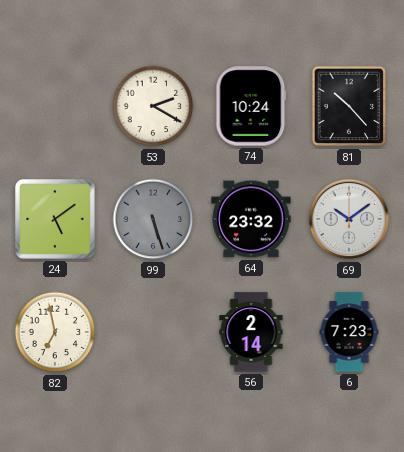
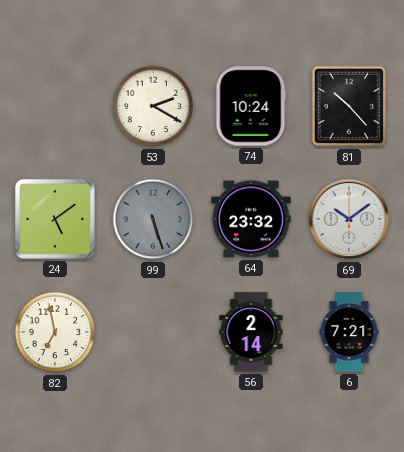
6: 7:23 -> 7:21
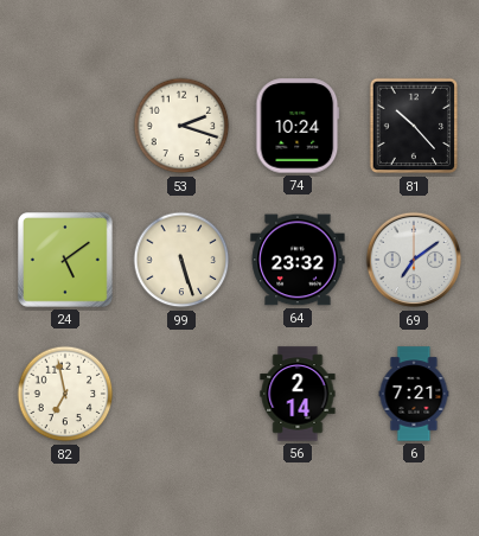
53: 2:20 -> 2:18
99 dial: grey -> cream
69: 10:09 -> 7:09
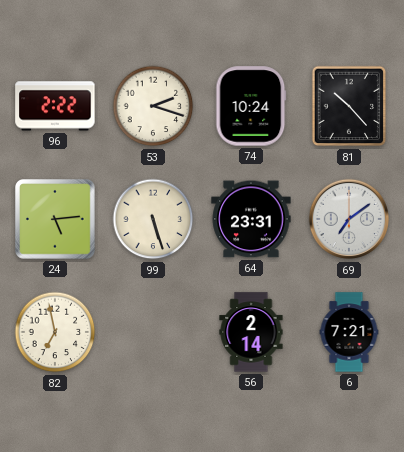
96: none -> 2:22
24: 5:09 -> 5:14
64: 23:32 -> 23:31
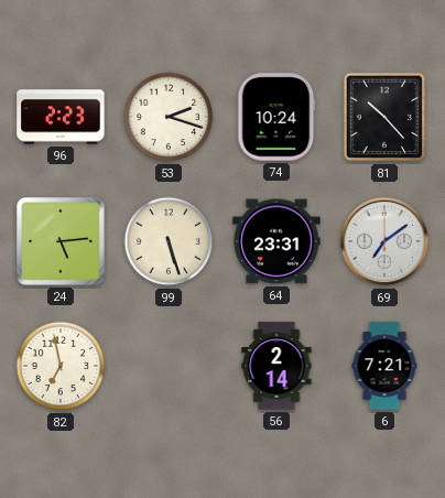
96: 2:22 -> 2:23
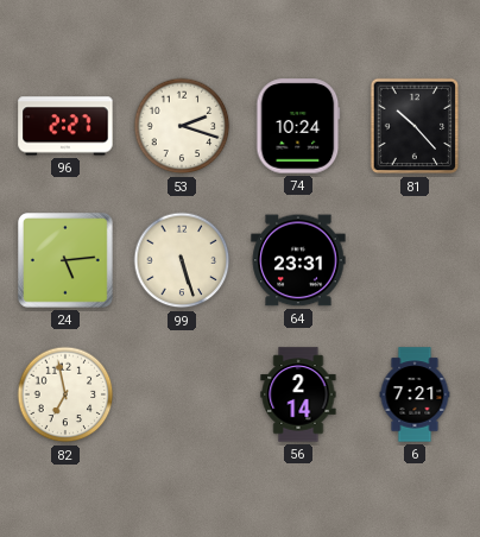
96: 2:23 -> 2:27
69: 7:09 -> none
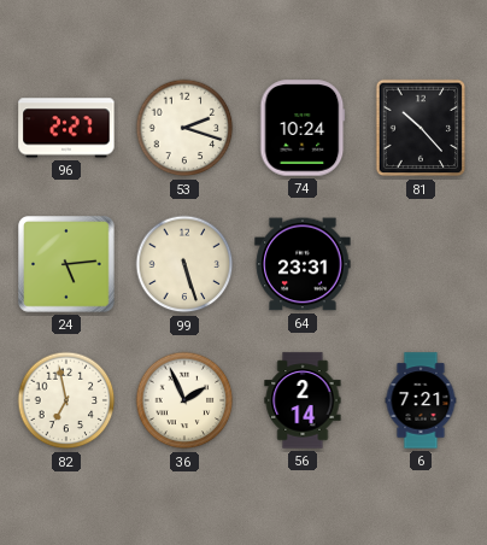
36: none -> 1:56
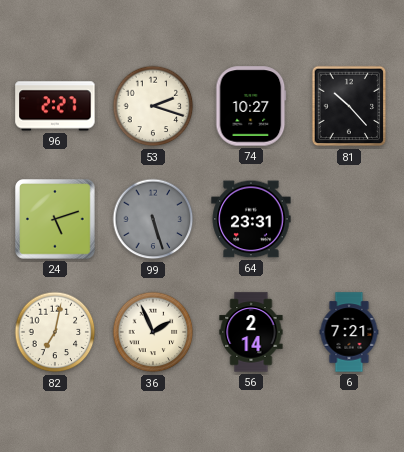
74: 10:24 -> 10:27
24: 5:14 -> 5:12
99 dial: cream -> grey
82: 6:58 -> 7:02
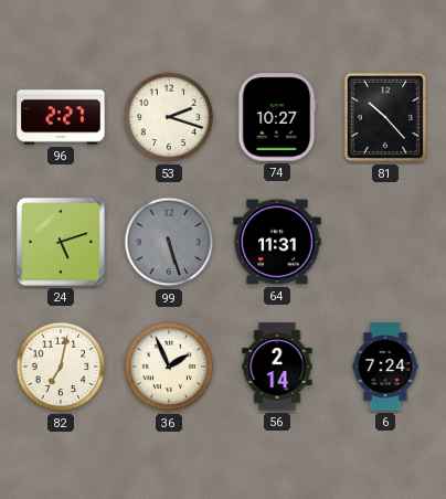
64: 23:31 -> 11:31
6: 7:21 -> 7:24
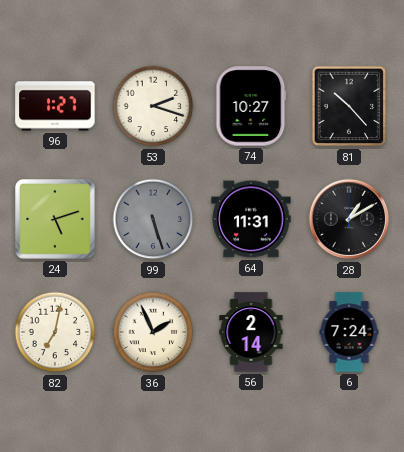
96: 2:27 -> 1:27
28: none -> 1:10
